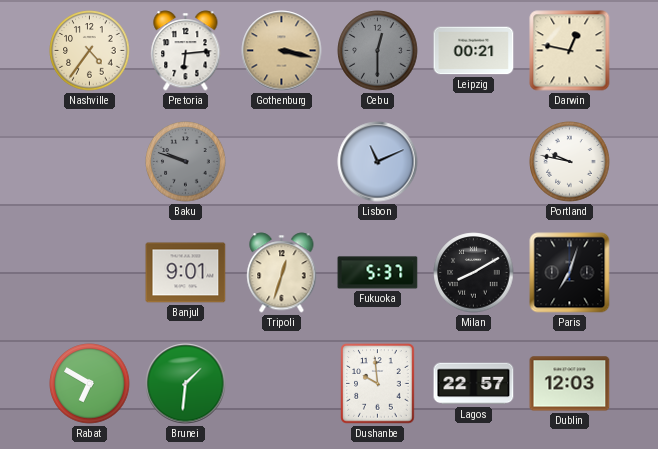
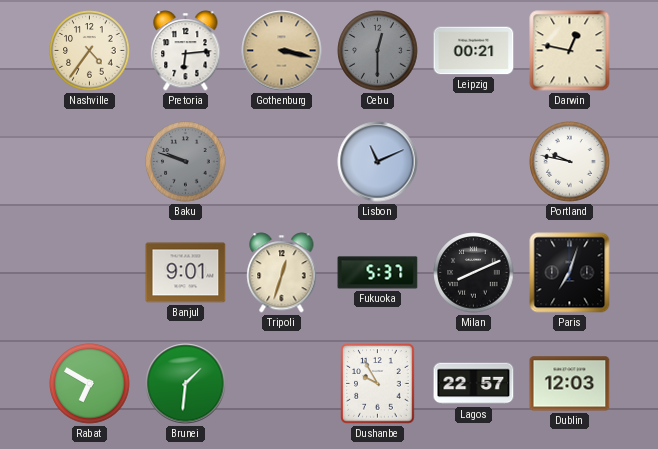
Milan: 8:10 -> 8:11
Dushanbe: 9:59 -> 9:55
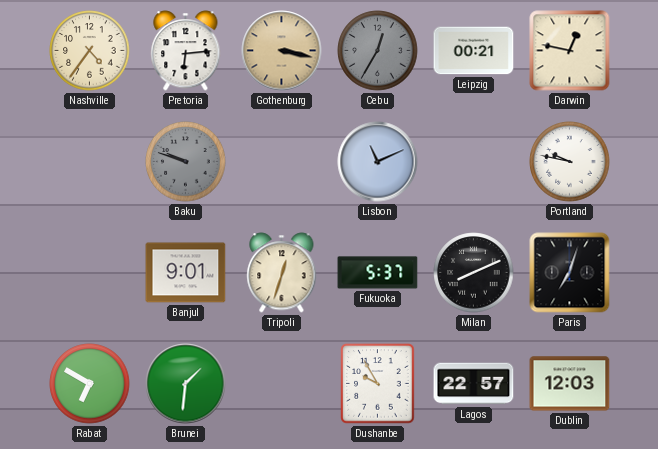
Cebu: 12:30 -> 12:35
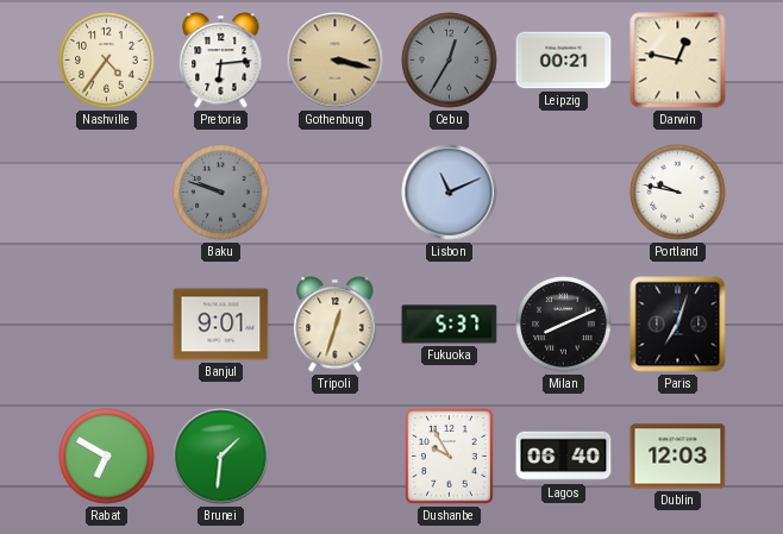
Lagos: 22:57 -> 06:40
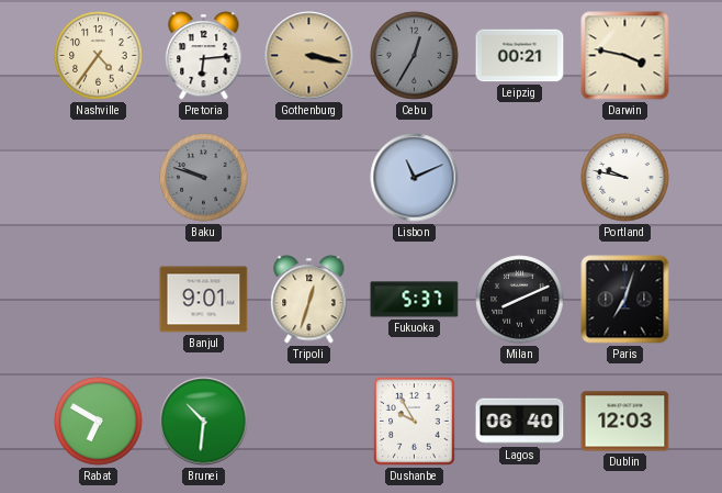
Darwin: 12:47 -> 3:47
Brunei: 1:31 -> 10:31
